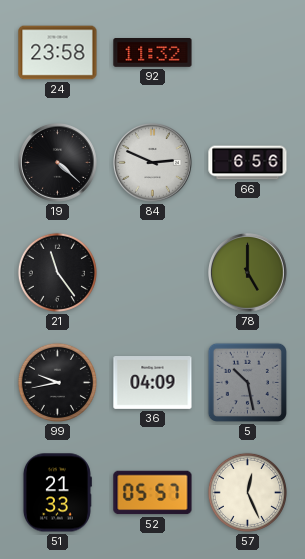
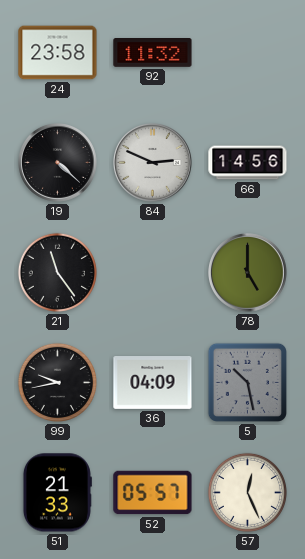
66: 6:56 -> 14:56
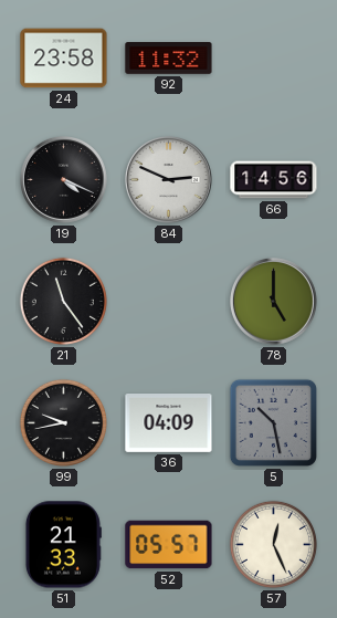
19: 4:22 -> 4:19
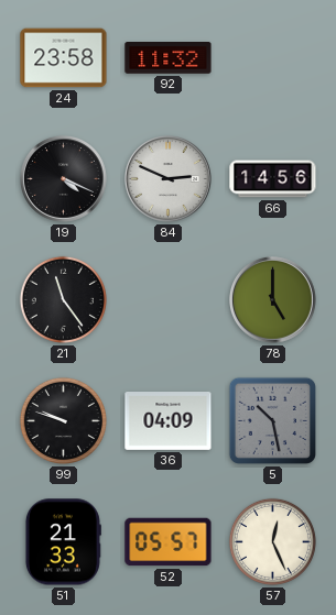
99: 9:43 -> 9:48
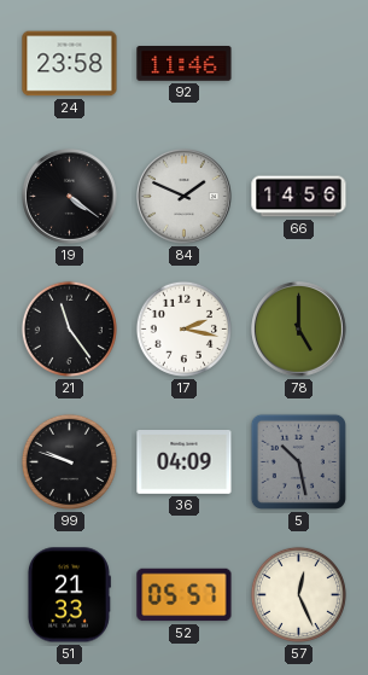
92: 11:32 -> 11:46
19: 4:19 -> 4:21
84: 2:49 -> 1:49
17: none -> 2:17
